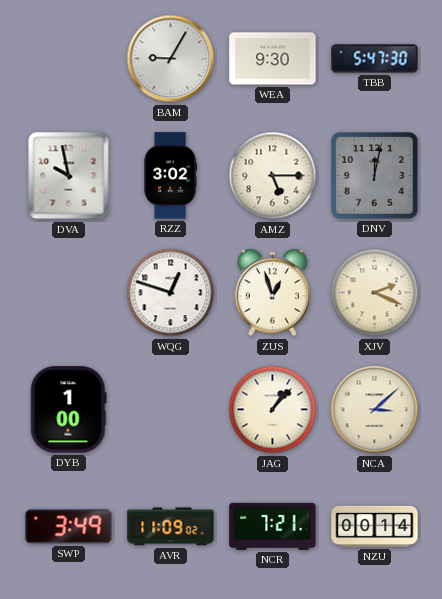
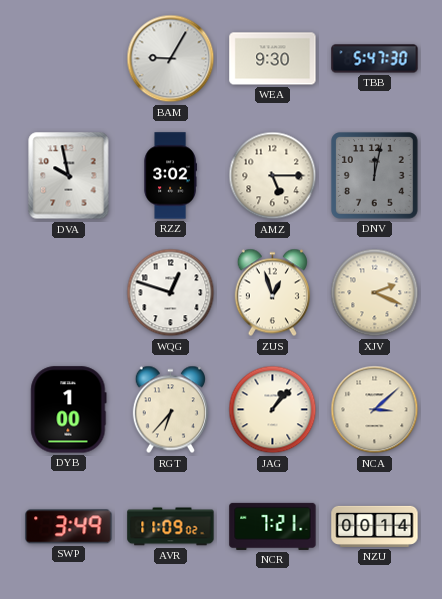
RGT: none -> 6:37
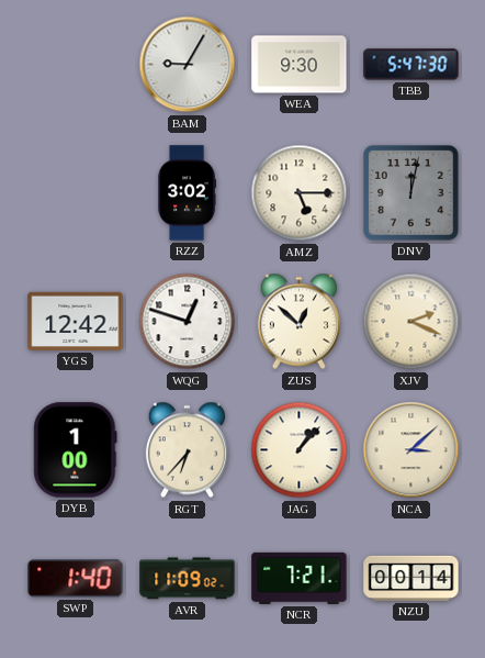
DVA: 9:58 -> none
YGS: none -> 12:42
ZUS: 12:57 -> 12:52
SWP: 3:49 -> 1:40
